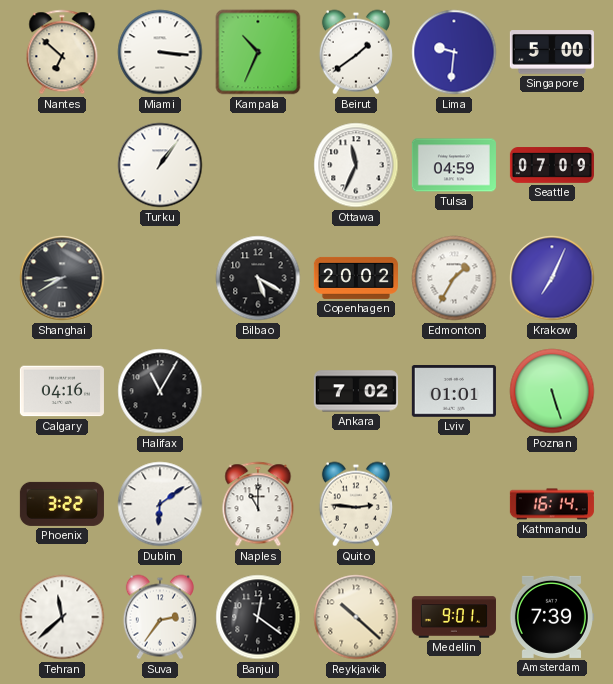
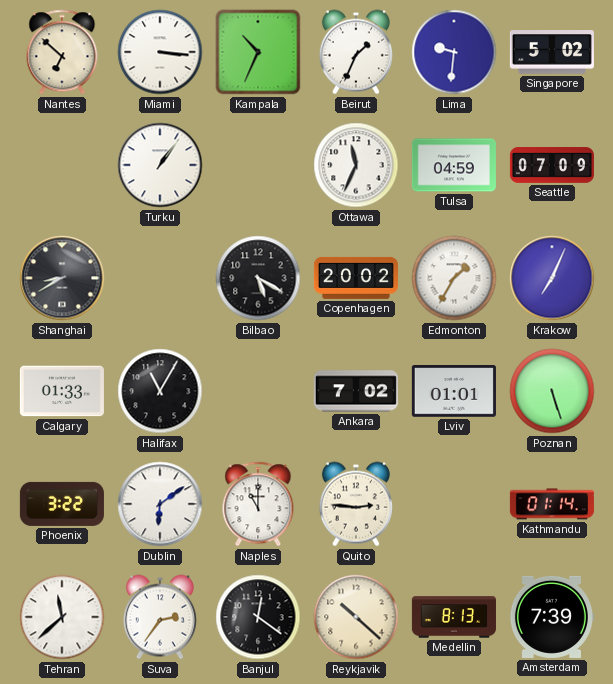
Beirut: 1:39 -> 1:34
Singapore: 5:00 -> 5:02
Calgary: 04:16 -> 01:33
Kathmandu: 16:14 -> 01:14
Medellin: 9:01 -> 8:13
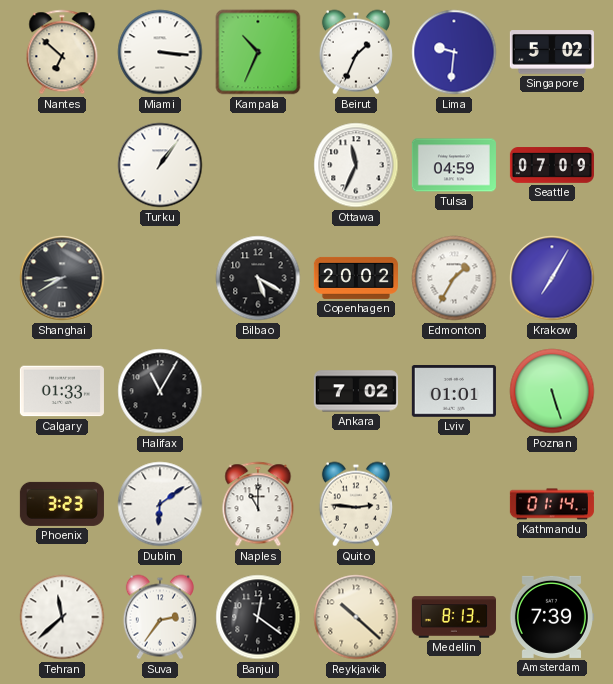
Krakow: 7:04 -> 7:05
Phoenix: 3:22 -> 3:23
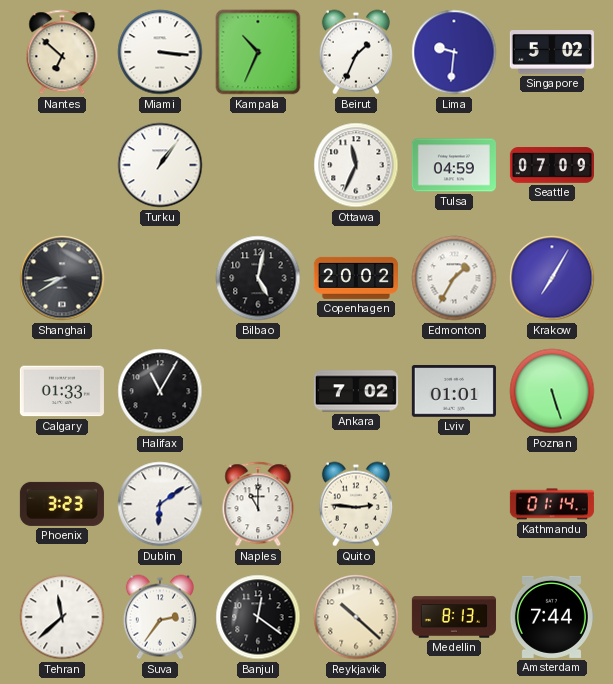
Bilbao: 5:20 -> 5:02
Amsterdam: 7:39 -> 7:44
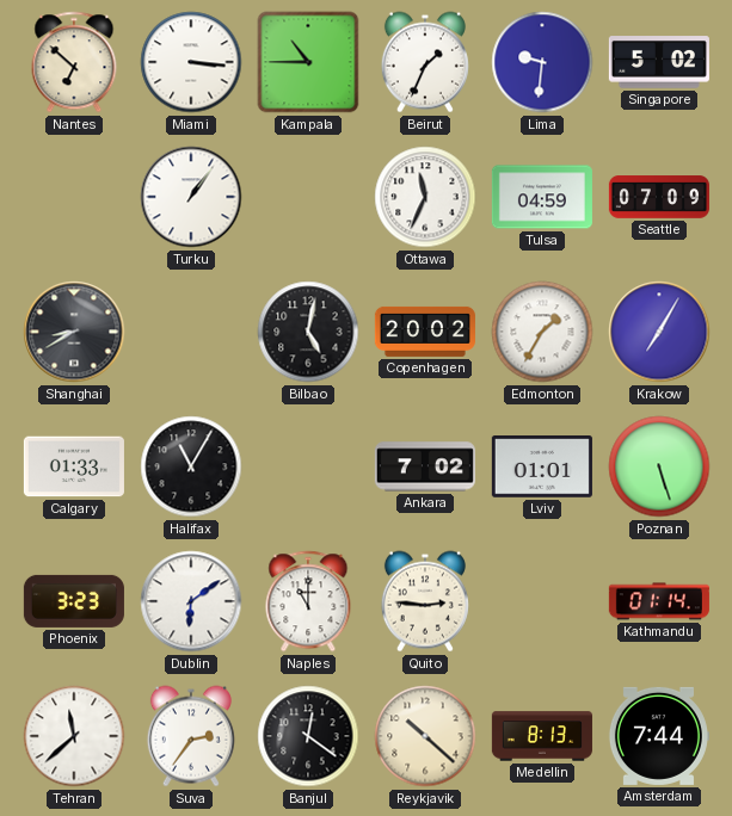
Kampala: 10:34 -> 10:45
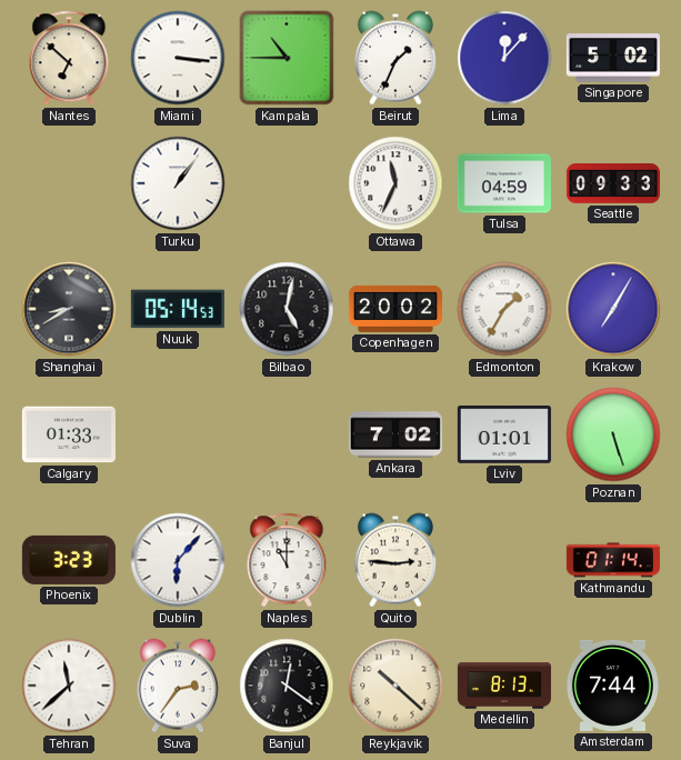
Lima: 9:31 -> 12:07
Seattle: 07:09 -> 09:33
Nuuk: none -> 05:14
Halifax: 11:05 -> none
Dublin: 6:09 -> 6:07
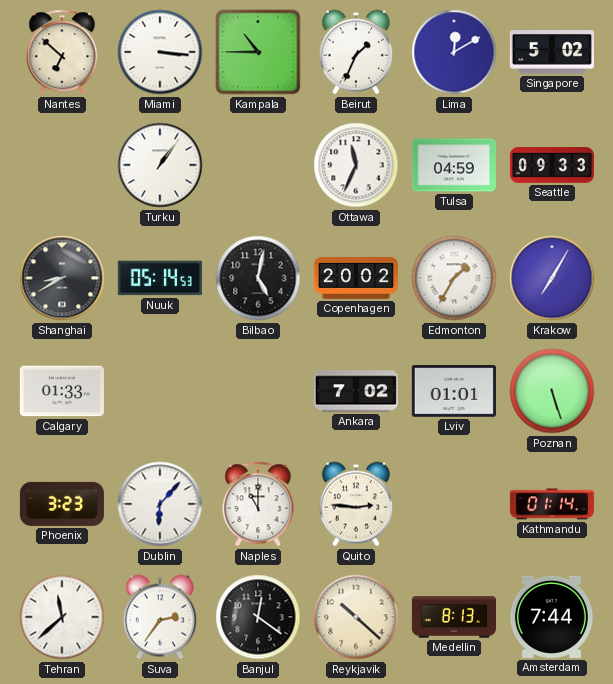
Lima: 12:07 -> 12:10
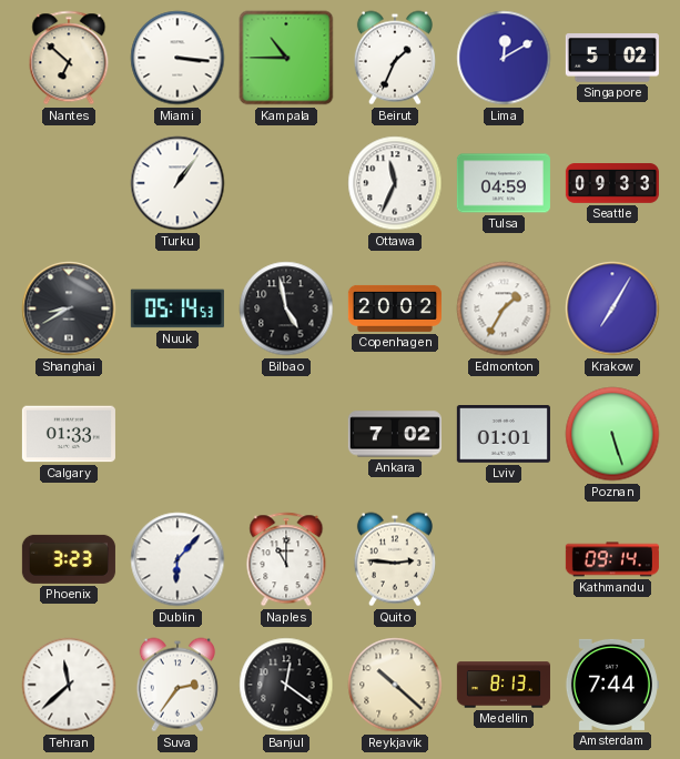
Bilbao: 5:02 -> 4:58
Kathmandu: 01:14 -> 09:14
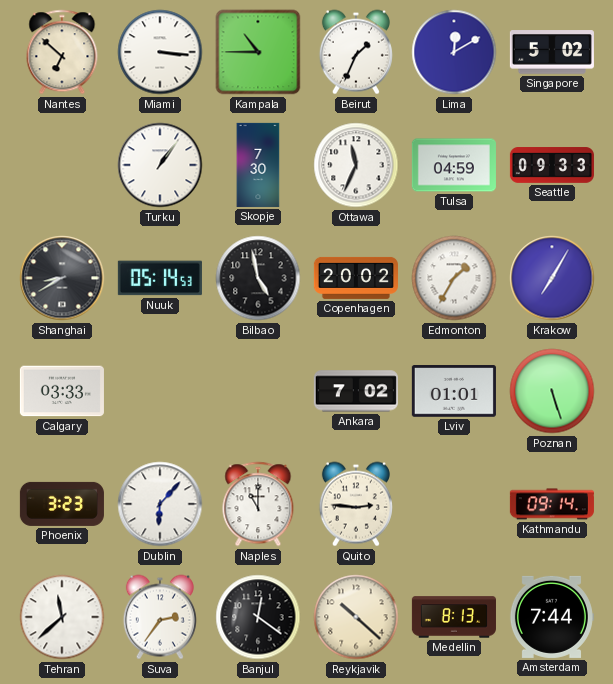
Skopje: none -> 7:30
Calgary: 01:33 -> 03:33
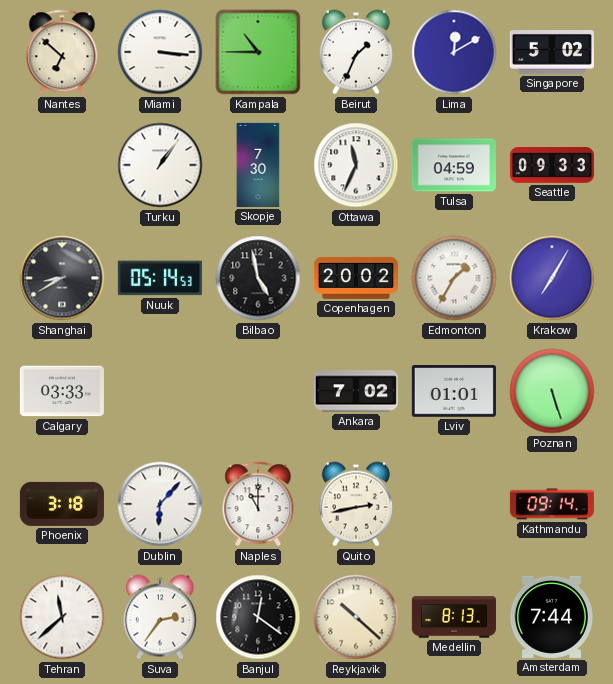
Phoenix: 3:23 -> 3:18
Quito: 2:46 -> 2:43
